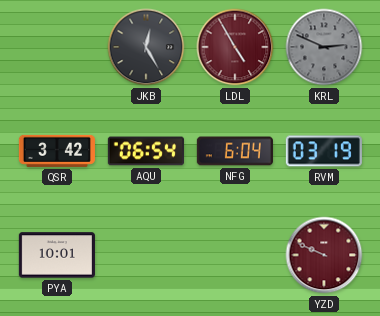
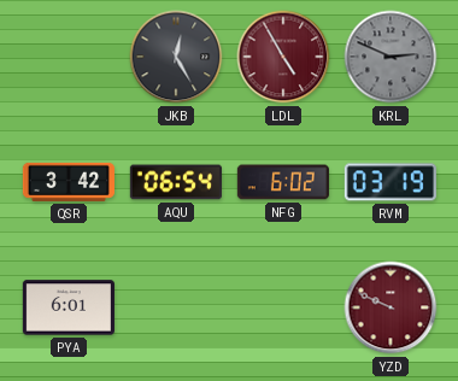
NFG: 6:04 -> 6:02
PYA: 10:01 -> 6:01
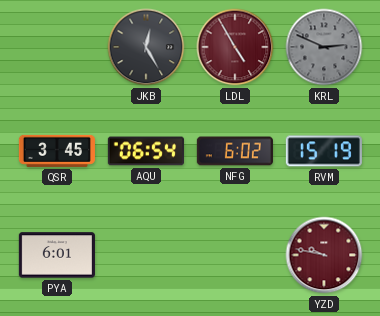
QSR: 3:42 -> 3:45
RVM: 03:19 -> 15:19
YZD: 9:49 -> 9:47
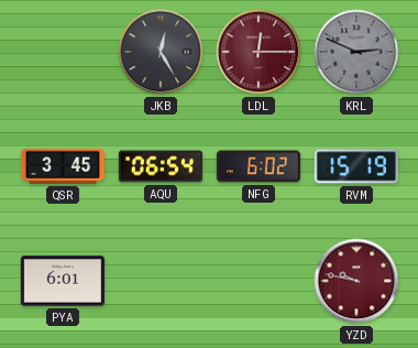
LDL: 4:55 -> 12:15
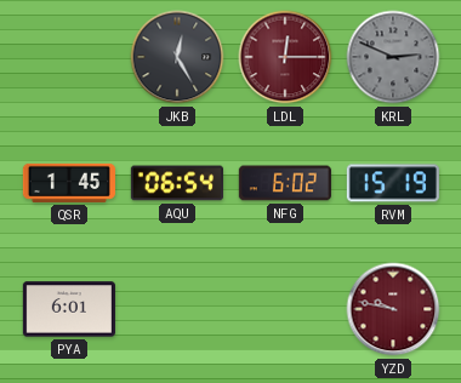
QSR: 3:45 -> 1:45
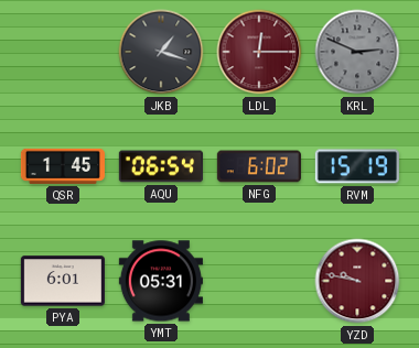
JKB: 12:25 -> 1:18
YMT: none -> 05:31
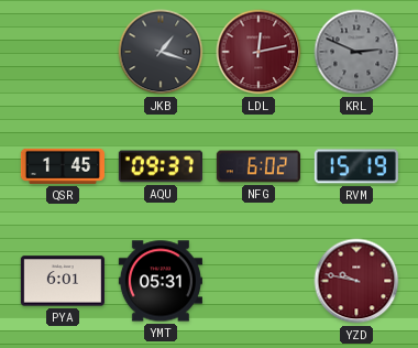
LDL: 12:15 -> 12:13
AQU: 06:54 -> 09:37
